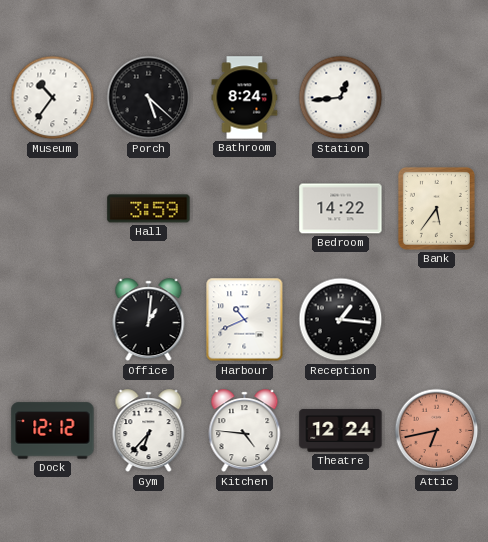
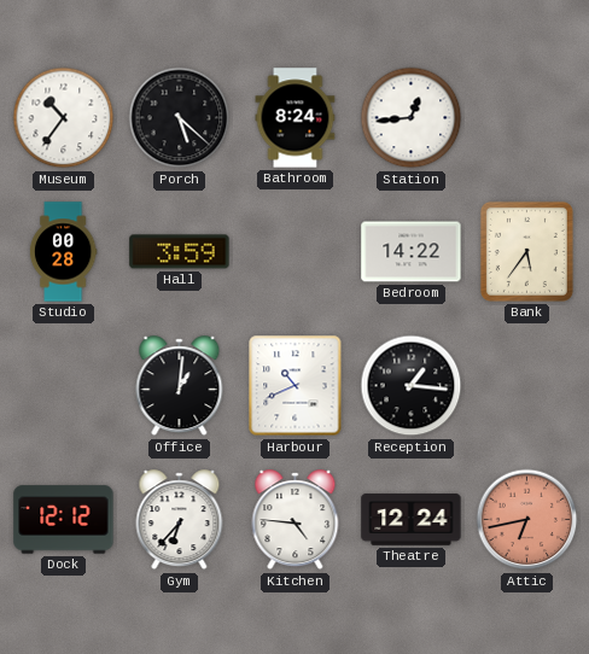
Studio: none -> 00:28
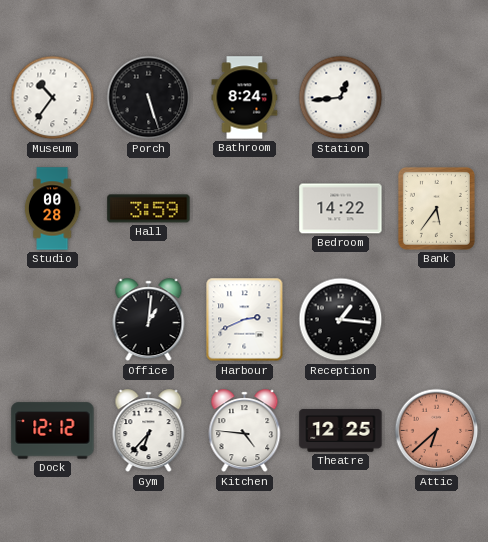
Porch: 5:22 -> 5:27
Harbour: 10:41 -> 2:41
Theatre: 12:24 -> 12:25
Attic: 6:43 -> 6:38
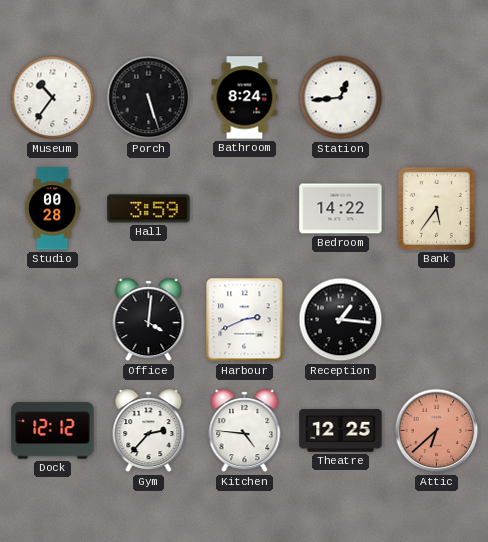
Office: 1:01 -> 4:01
Gym: 6:37 -> 2:37
